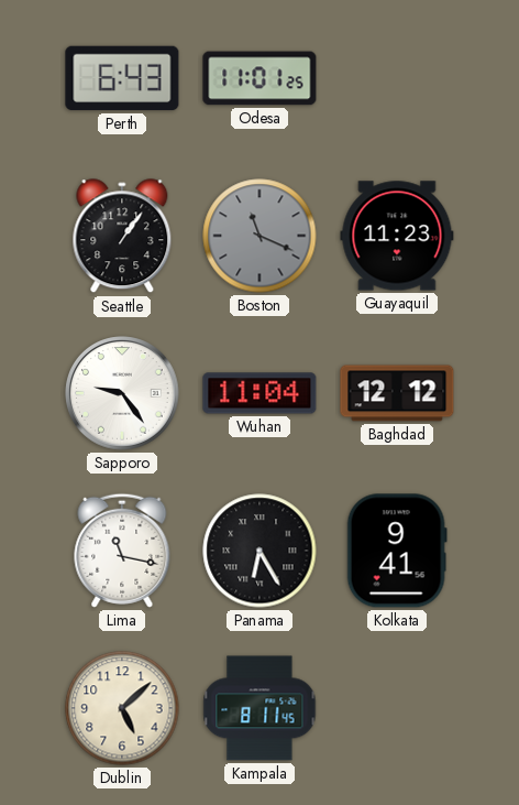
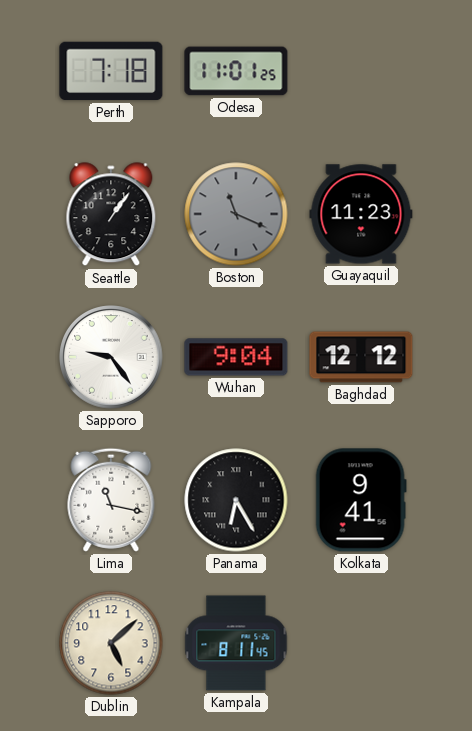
Perth: 6:43 -> 7:18
Wuhan: 11:04 -> 9:04
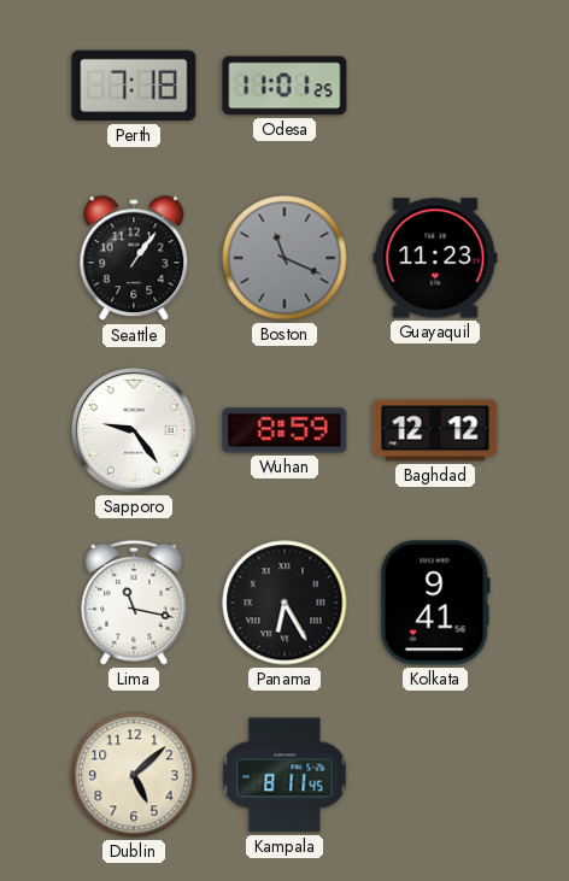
Wuhan: 9:04 -> 8:59
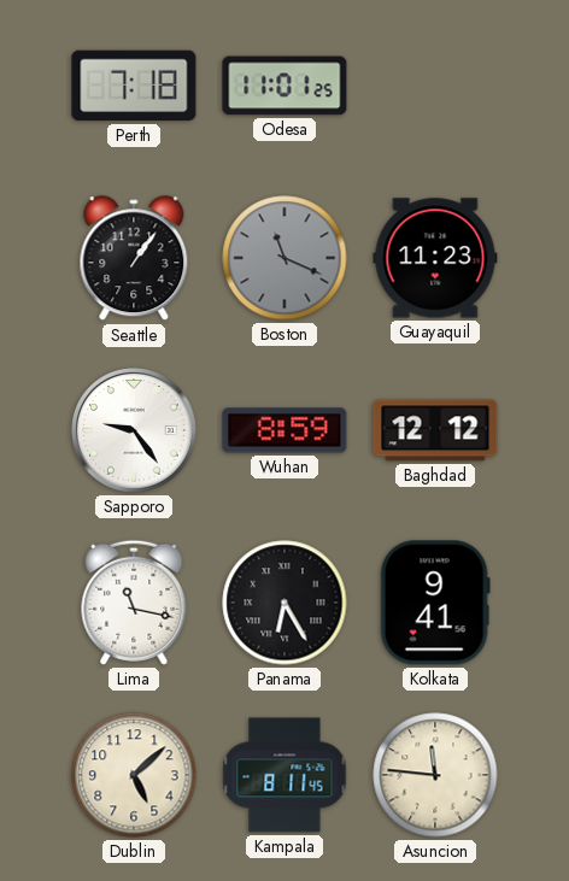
Asuncion: none -> 11:46
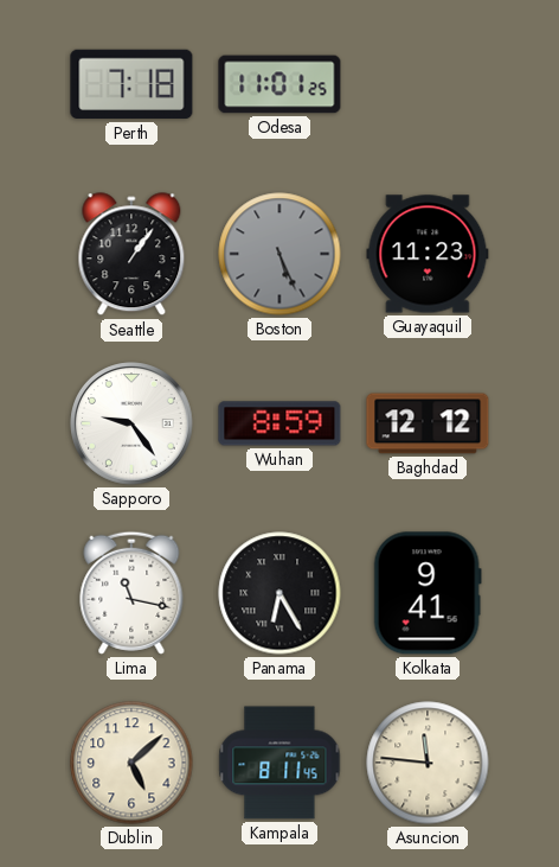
Boston: 11:19 -> 5:26
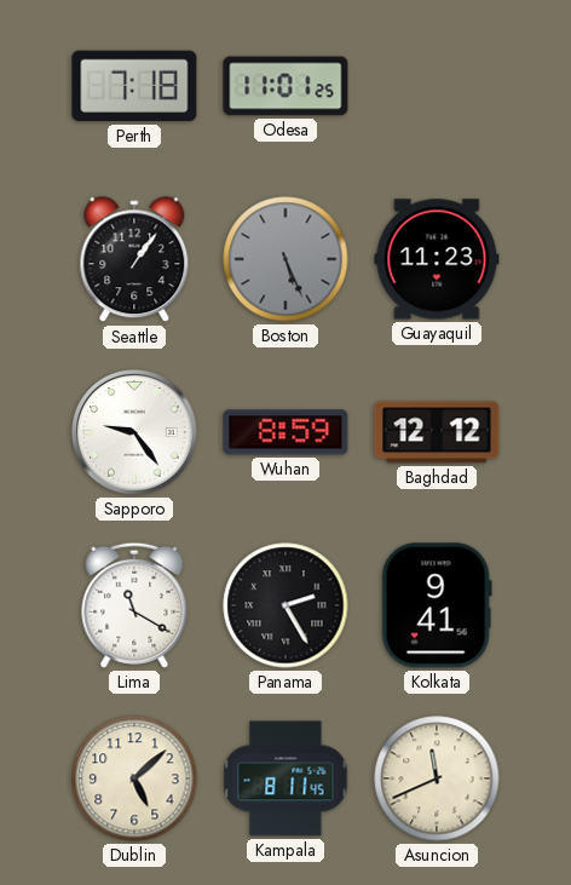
Lima: 11:17 -> 11:20
Panama: 6:25 -> 2:25
Asuncion: 11:46 -> 11:41
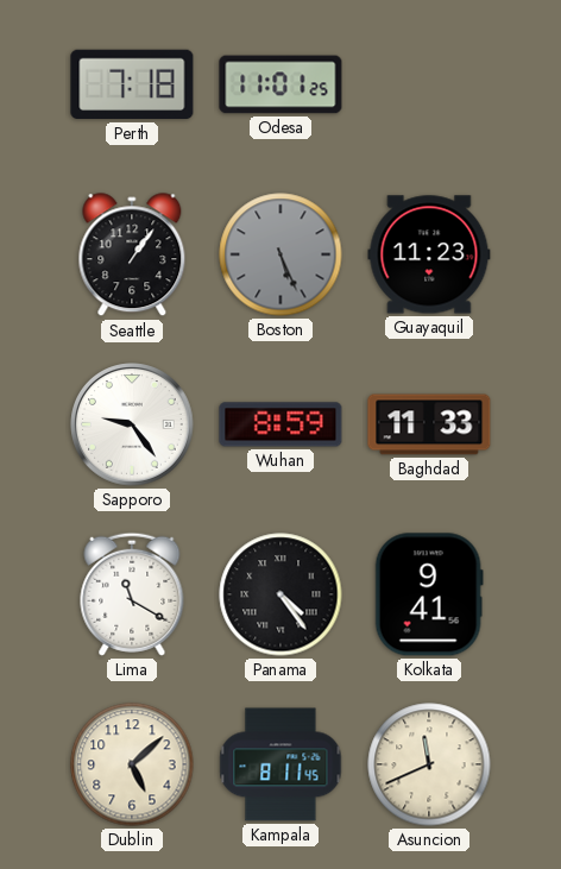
Baghdad: 12:12 -> 11:33
Panama: 2:25 -> 4:24
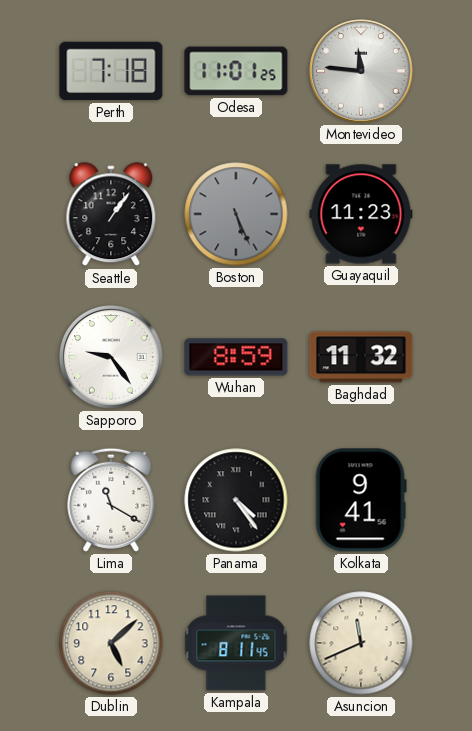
Montevideo: none -> 11:46
Baghdad: 11:33 -> 11:32
